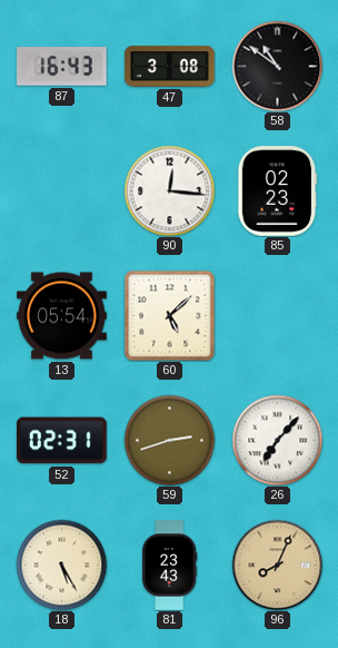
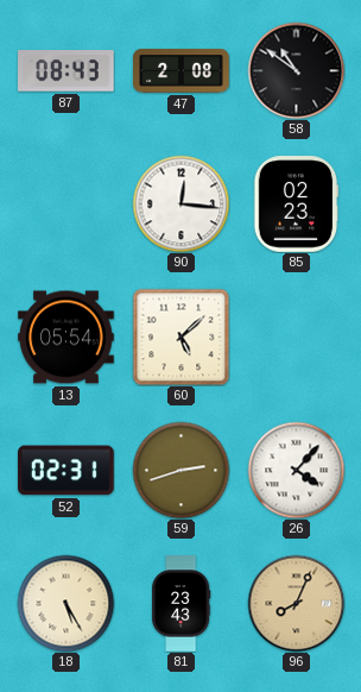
87: 16:43 -> 08:43
47: 3:08 -> 2:08
26: 7:07 -> 4:07
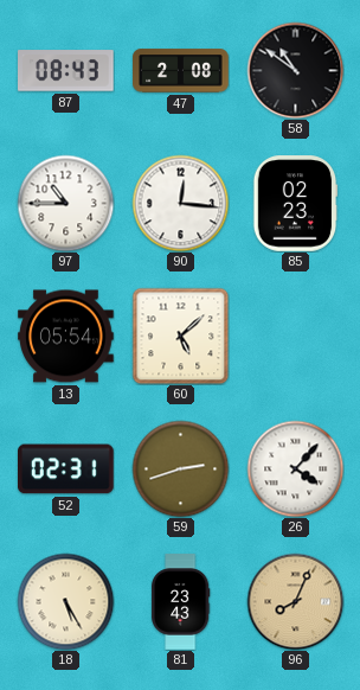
97: none -> 10:45
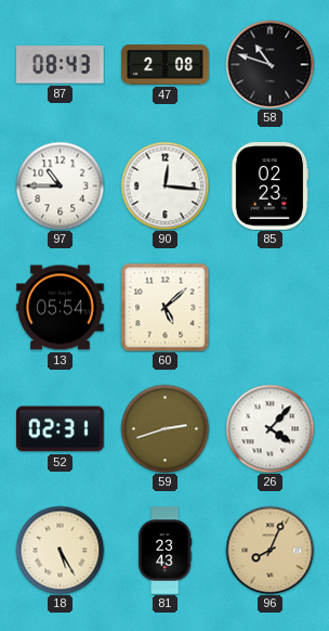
58: 10:51 -> 10:48
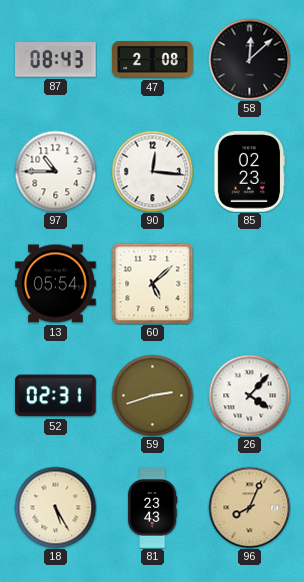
58: 10:48 -> 12:08
